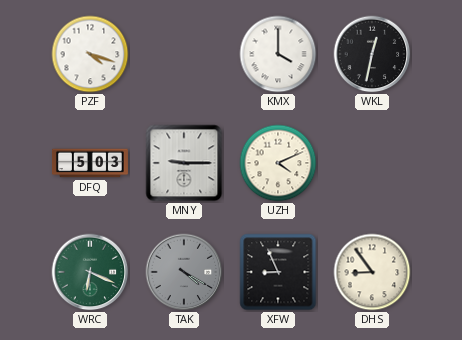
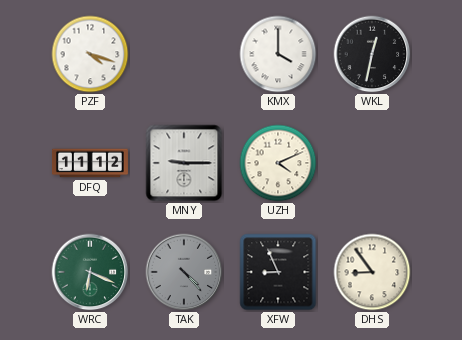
DFQ: 5:03 -> 11:12
TAK: 4:20 -> 4:23
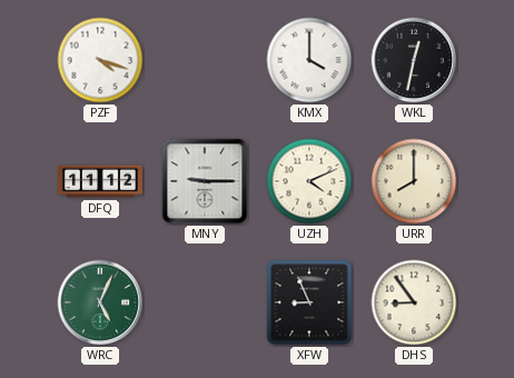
URR: none -> 8:00
WRC: 6:19 -> 5:04
TAK: 4:23 -> none
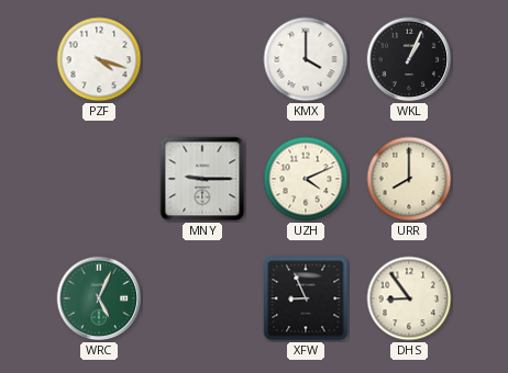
WKL: 12:32 -> 1:04
DFQ: 11:12 -> none
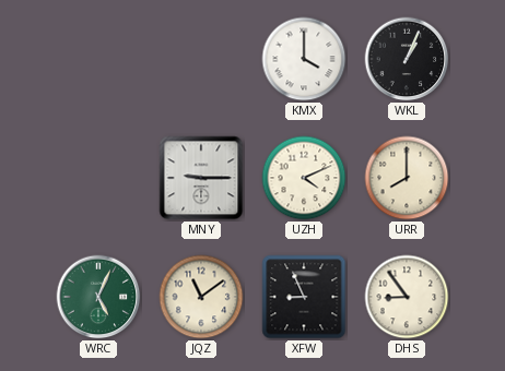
PZF: 4:18 -> none
JQZ: none -> 11:09
